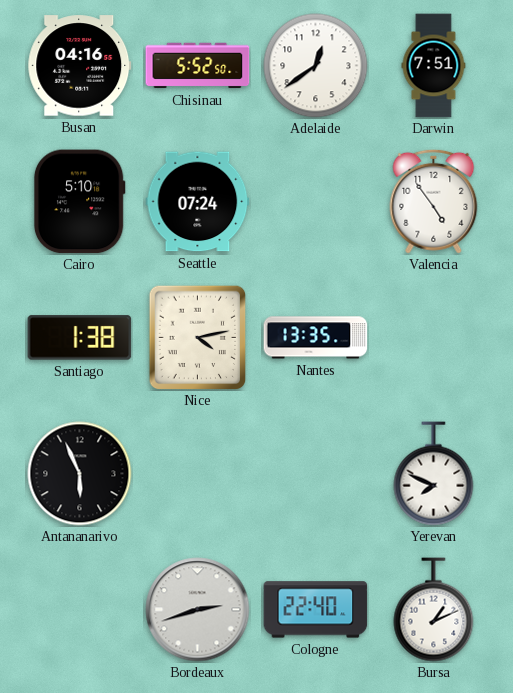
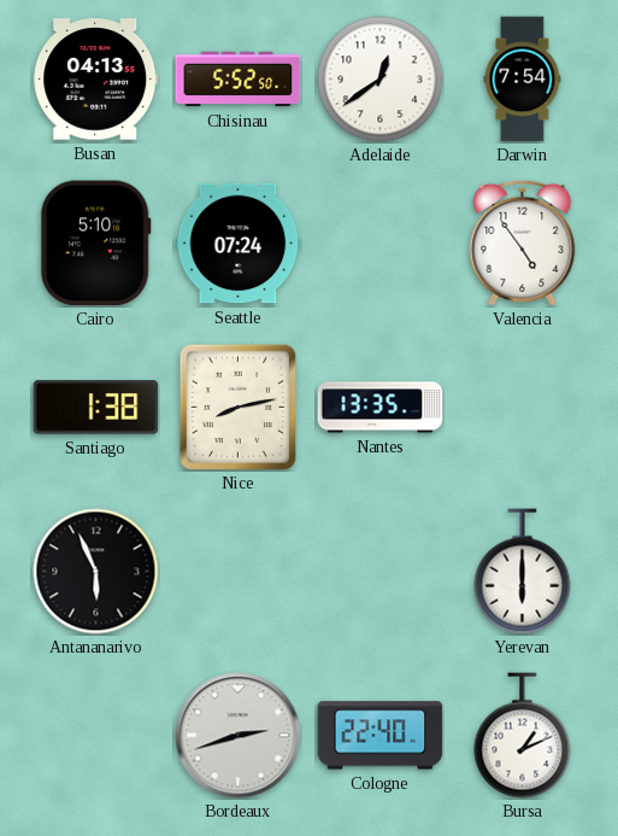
Busan: 04:16 -> 04:13
Darwin: 7:51 -> 7:54
Nice: 4:13 -> 8:13
Yerevan: 7:49 -> 6:00
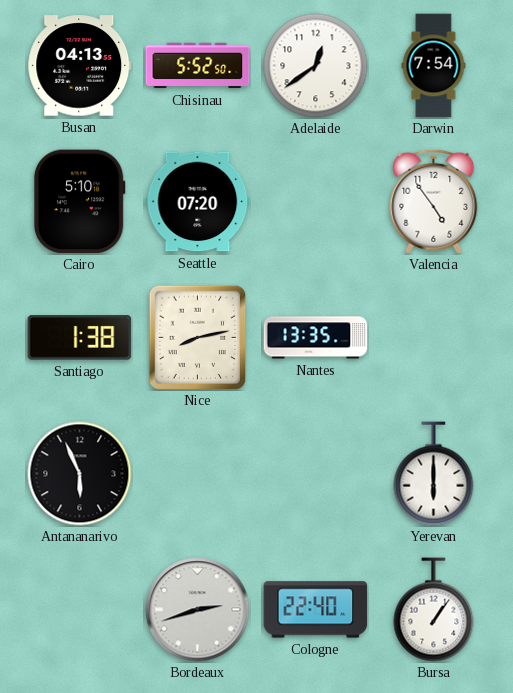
Seattle: 07:24 -> 07:20
Bursa: 1:11 -> 1:06
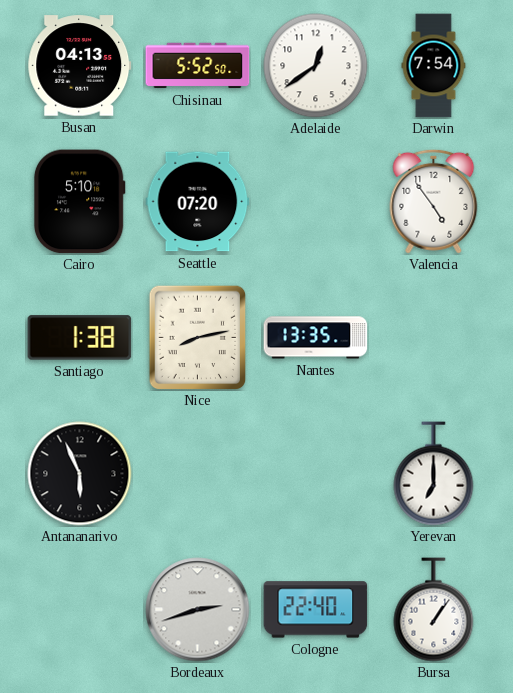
Yerevan: 6:00 -> 7:00
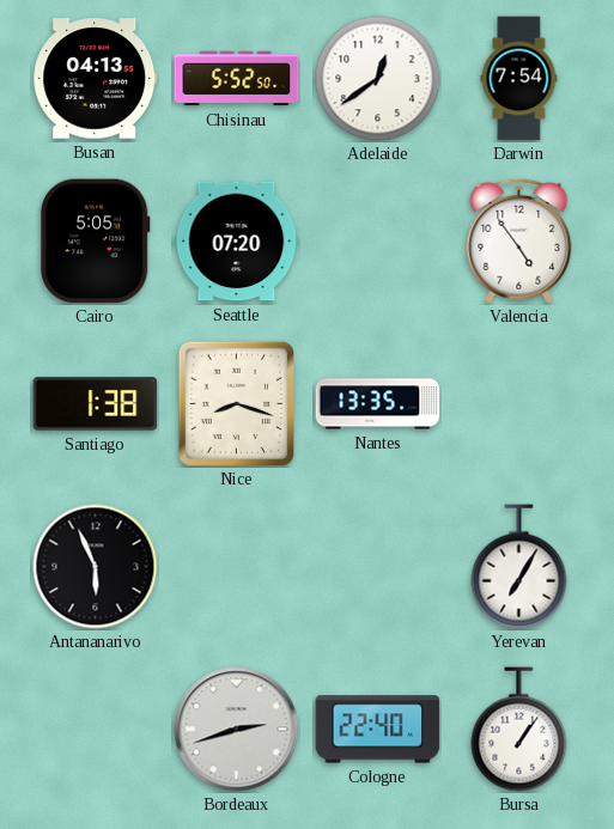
Cairo: 5:10 -> 5:05
Nice: 8:13 -> 8:18
Yerevan: 7:00 -> 7:05
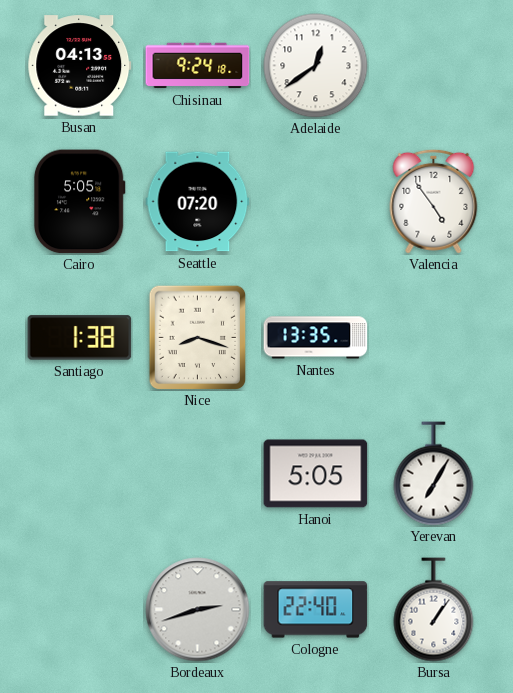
Chisinau: 5:52 -> 9:24
Darwin: 7:54 -> none
Antananarivo: 5:56 -> none
Hanoi: none -> 5:05
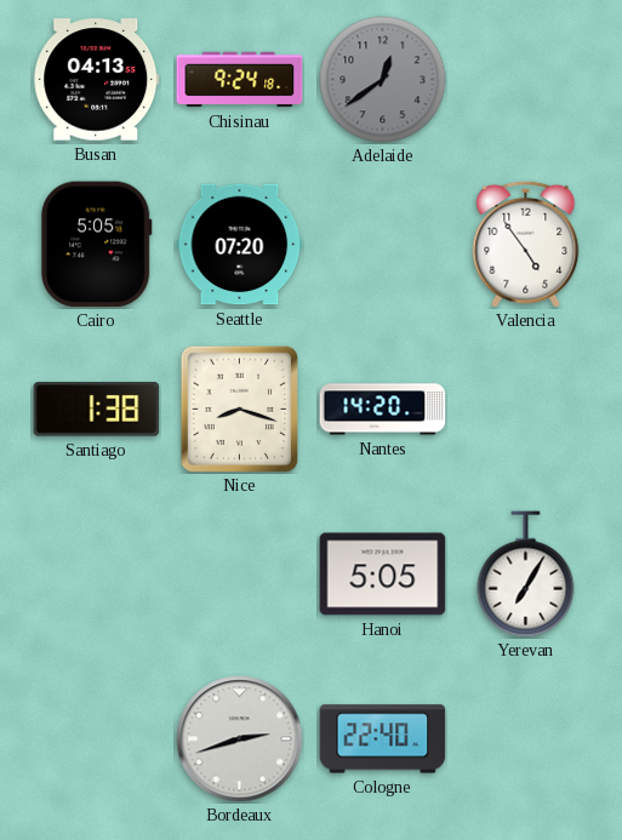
Adelaide dial: white -> grey
Nantes: 13:35 -> 14:20
Bursa: 1:06 -> none
